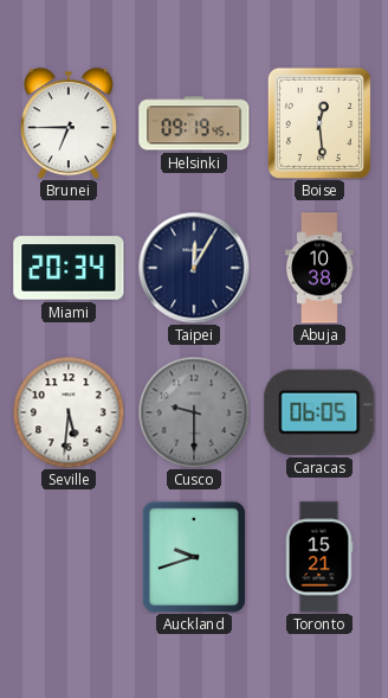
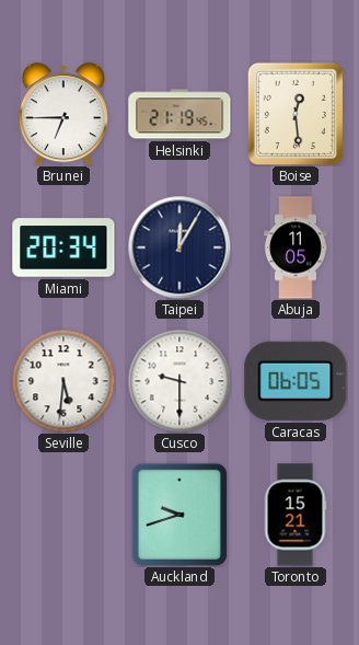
Helsinki: 09:19 -> 21:19
Abuja: 10:38 -> 11:05
Cusco dial: grey -> white
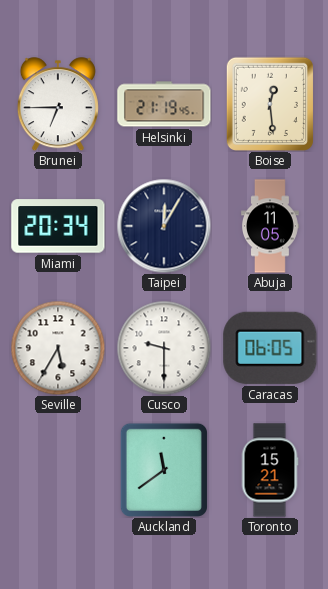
Seville: 5:31 -> 5:35
Auckland: 9:42 -> 11:39
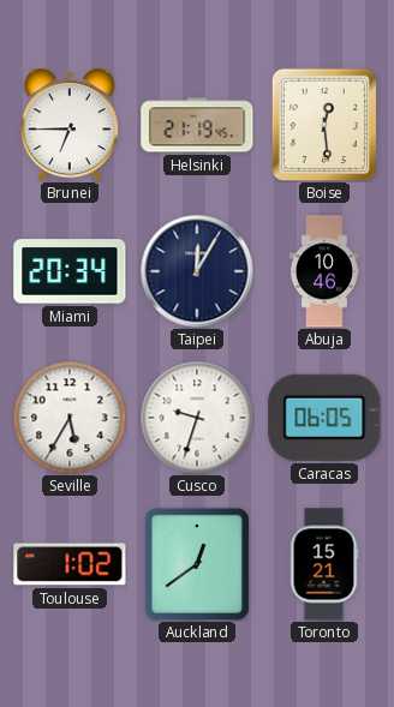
Abuja: 11:05 -> 10:46
Cusco: 9:30 -> 9:33
Toulouse: none -> 1:02
Auckland: 11:39 -> 12:39
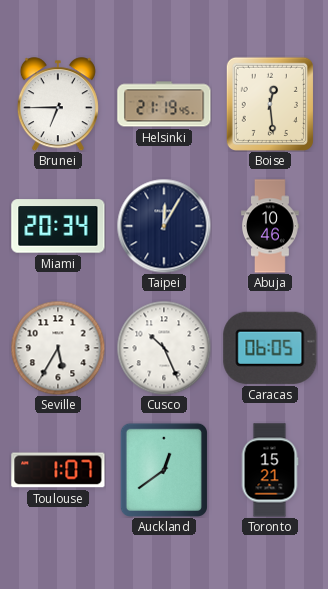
Cusco: 9:33 -> 10:26
Toulouse: 1:02 -> 1:07
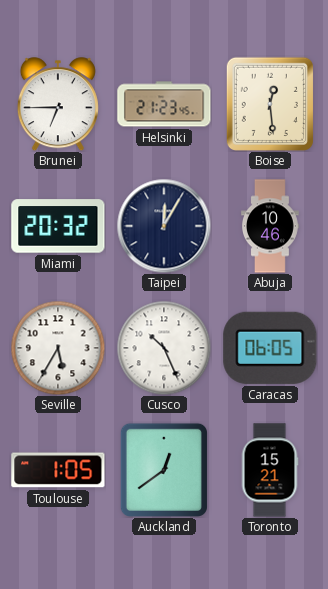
Helsinki: 21:19 -> 21:23
Miami: 20:34 -> 20:32
Toulouse: 1:07 -> 1:05
